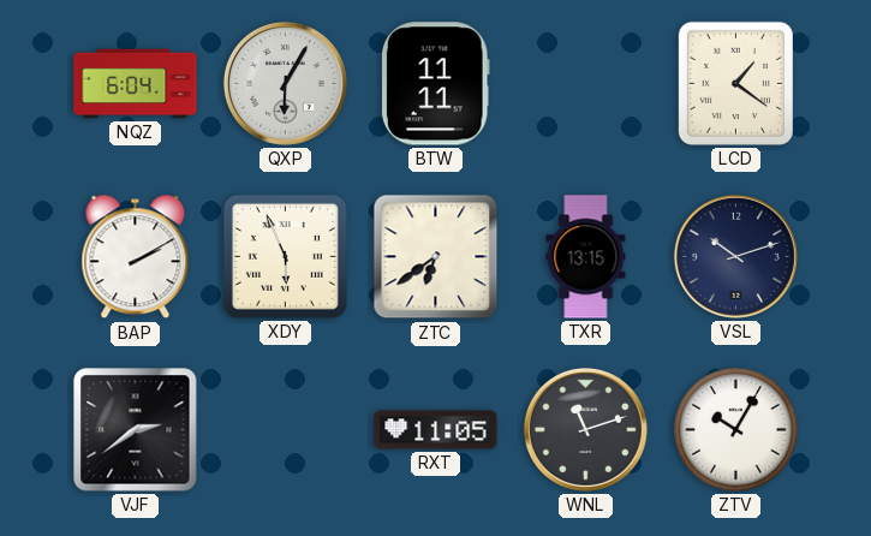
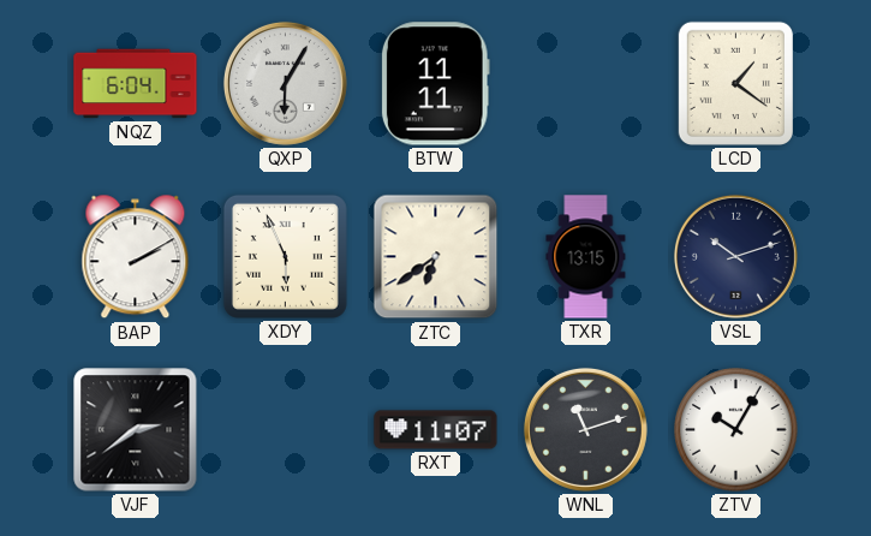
RXT: 11:05 -> 11:07
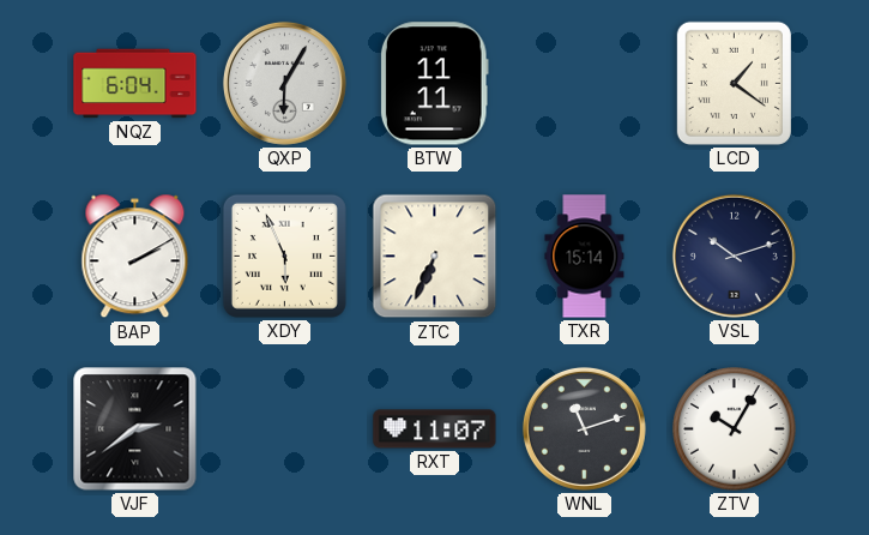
ZTC: 6:39 -> 6:34
TXR: 13:15 -> 15:14
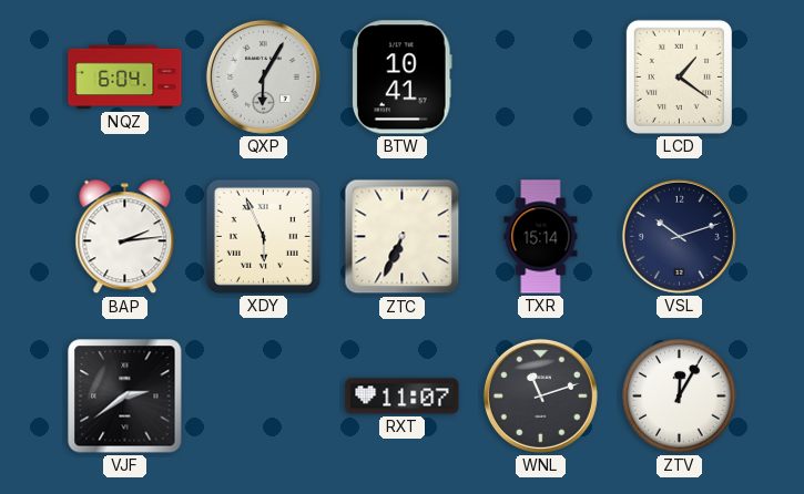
BTW: 11:11 -> 10:41
BAP: 2:10 -> 2:14
ZTV: 10:05 -> 12:05
